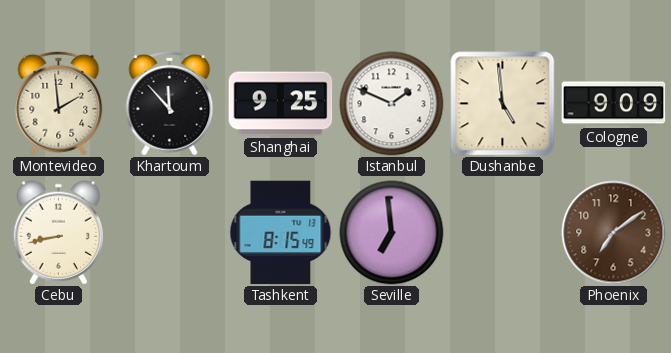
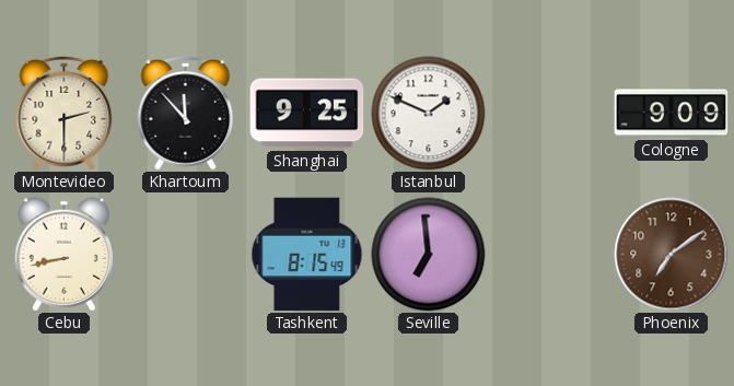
Montevideo: 1:59 -> 2:30
Dushanbe: 4:59 -> none
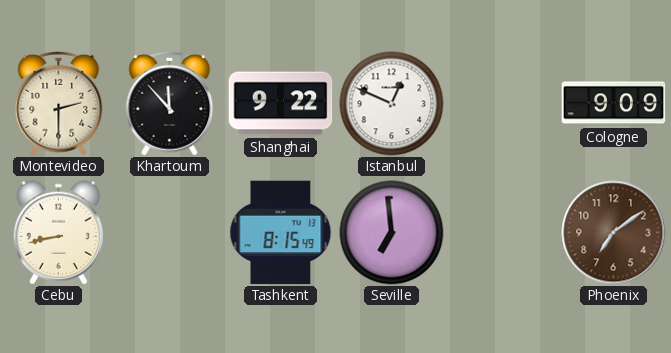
Shanghai: 9:25 -> 9:22
Istanbul: 1:49 -> 12:49
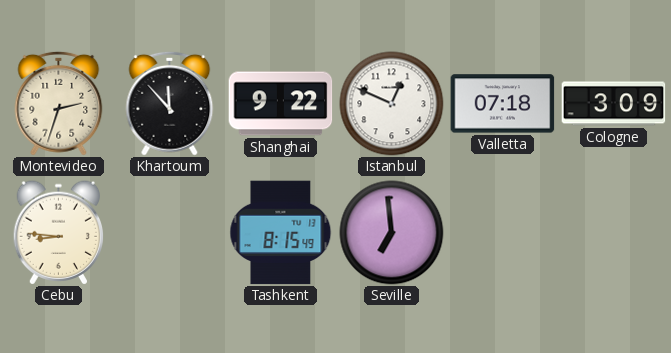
Montevideo: 2:30 -> 2:33
Valletta: none -> 07:18
Cologne: 9:09 -> 3:09
Cebu: 8:43 -> 8:46
Phoenix: 7:09 -> none
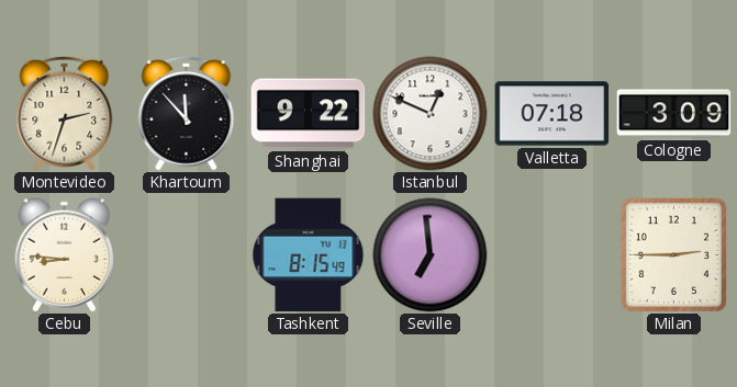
Milan: none -> 2:45
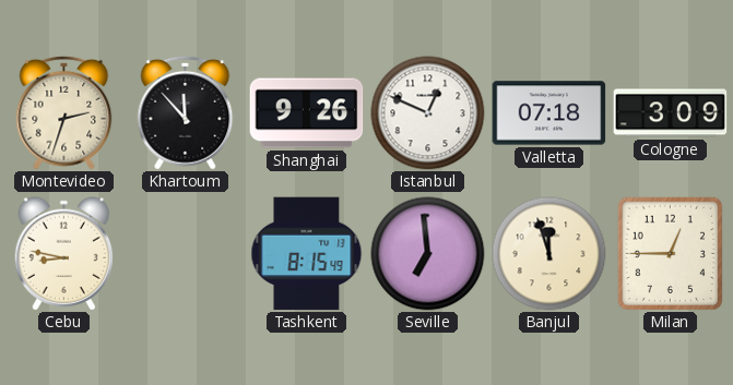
Shanghai: 9:22 -> 9:26
Cebu: 8:46 -> 8:47
Banjul: none -> 11:57
Milan: 2:45 -> 12:45
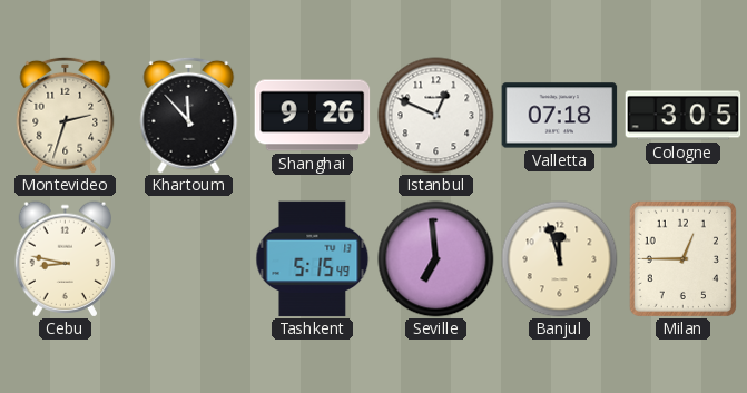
Cologne: 3:09 -> 3:05
Tashkent: 8:15 -> 5:15
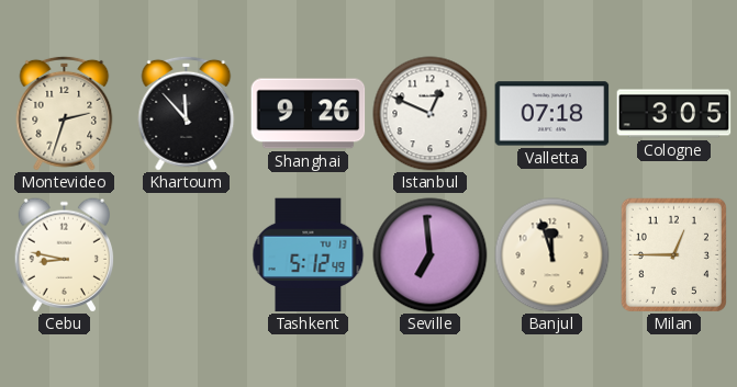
Tashkent: 5:15 -> 5:12
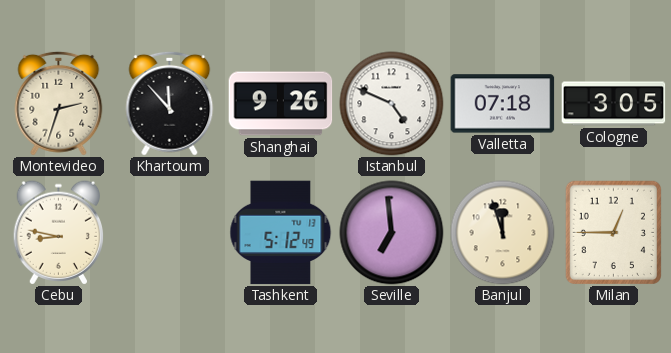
Istanbul: 12:49 -> 4:49
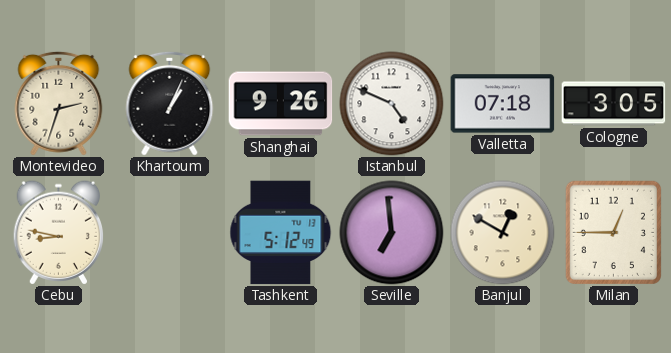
Khartoum: 11:53 -> 1:04
Banjul: 11:57 -> 12:50
